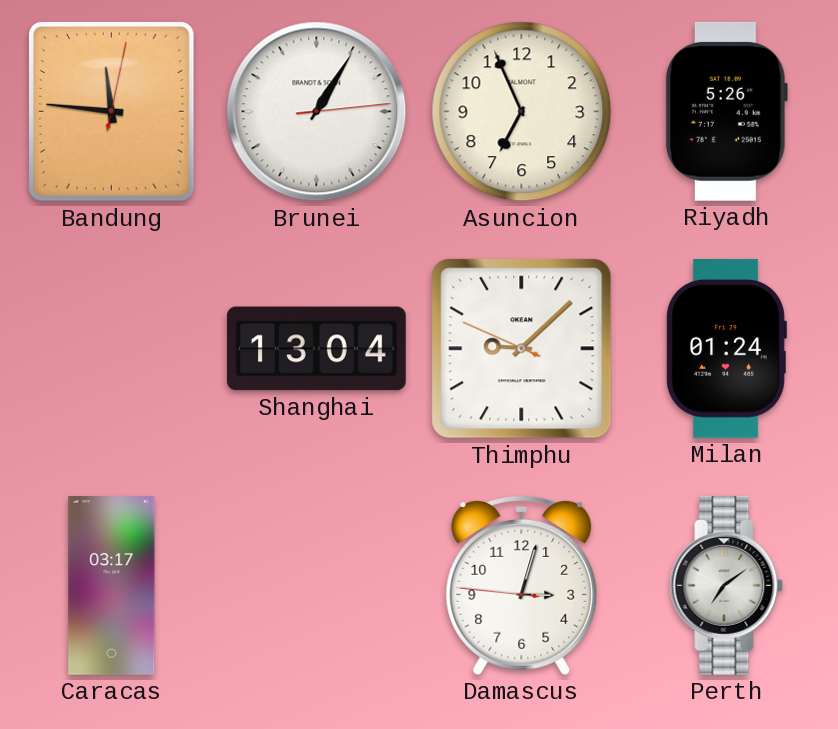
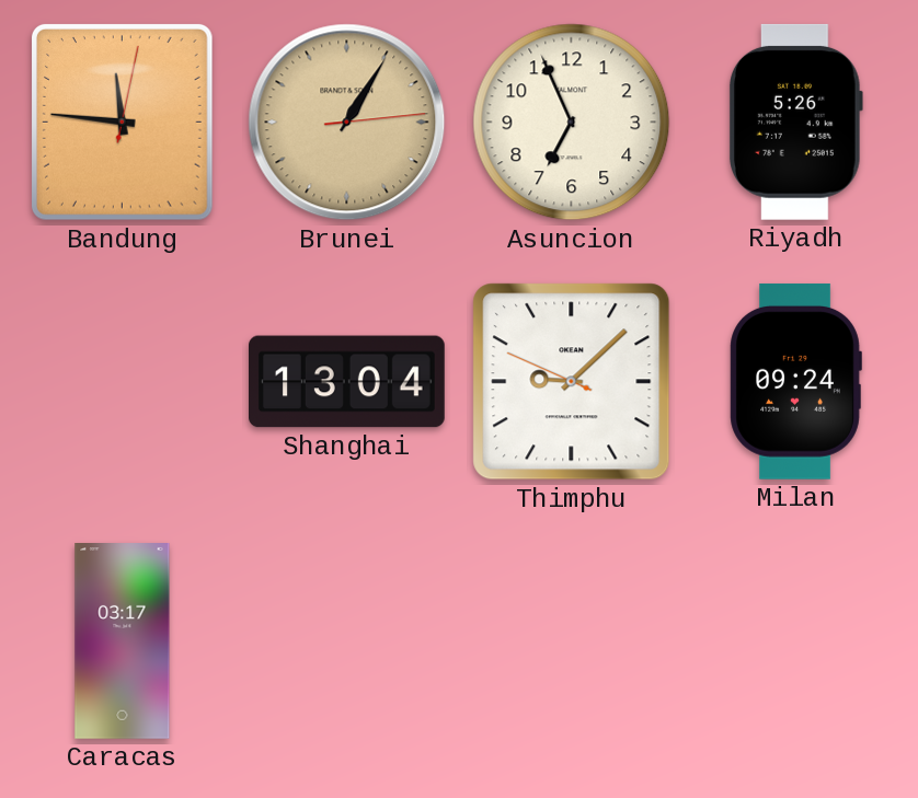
Brunei dial: white -> champagne
Milan: 01:24 -> 09:24
Damascus: 3:02 -> none
Perth: 7:09 -> none
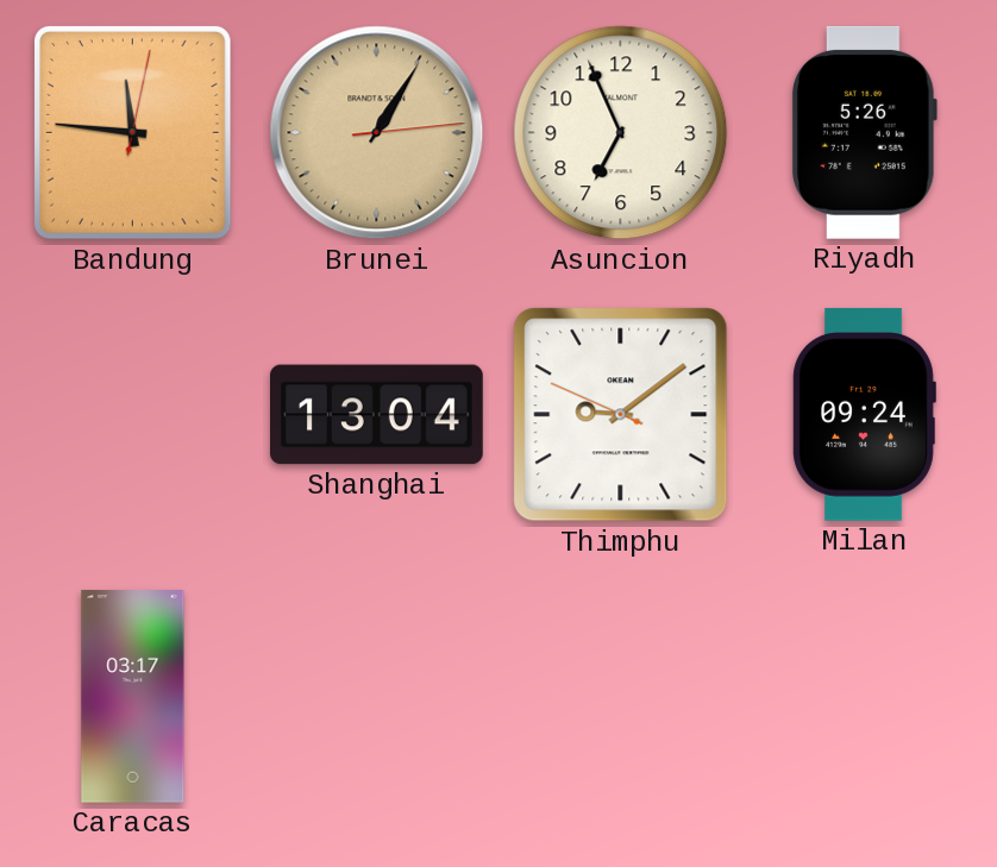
Thimphu: 9:07 -> 9:08
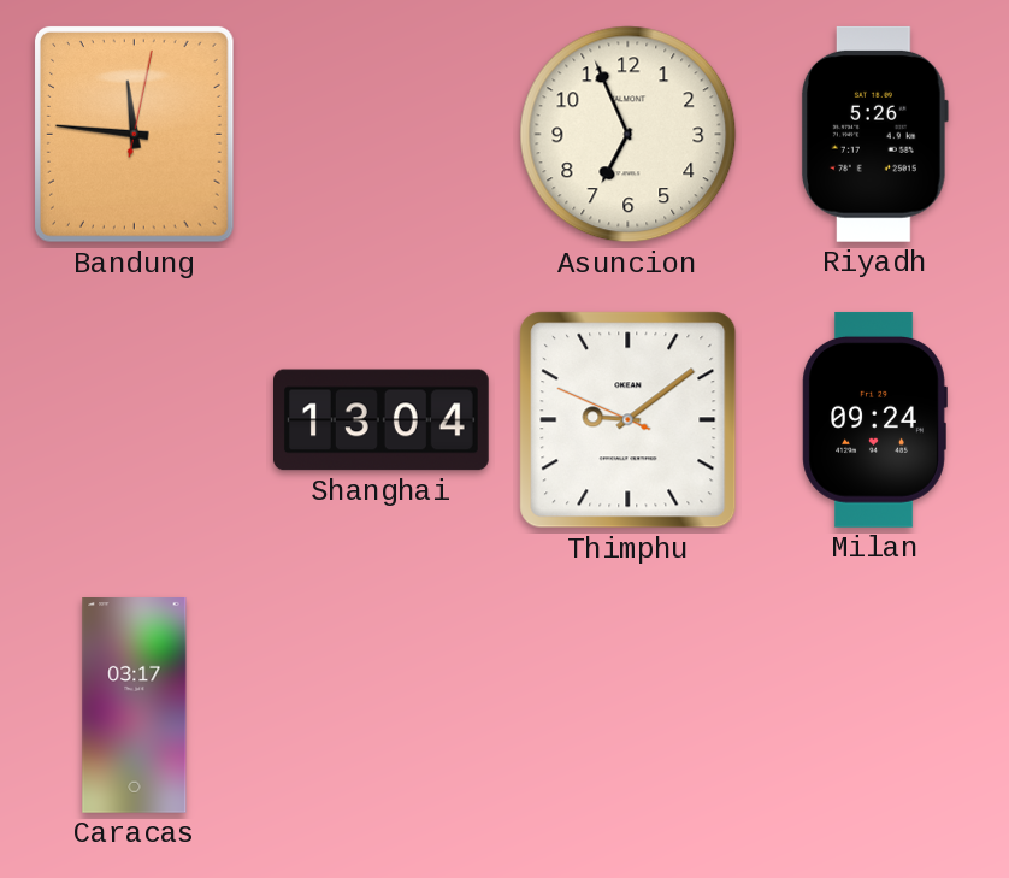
Brunei: 1:05 -> none
